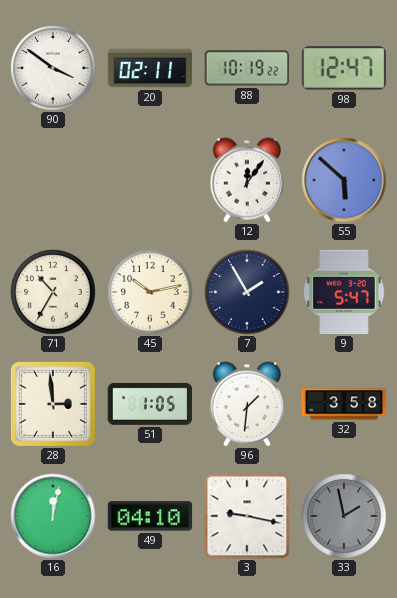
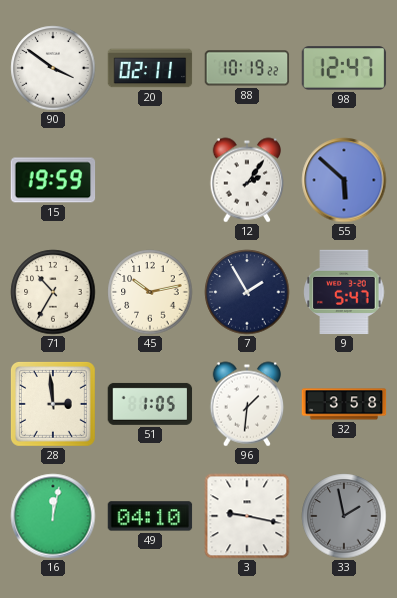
15: none -> 19:59
12: 12:06 -> 2:06
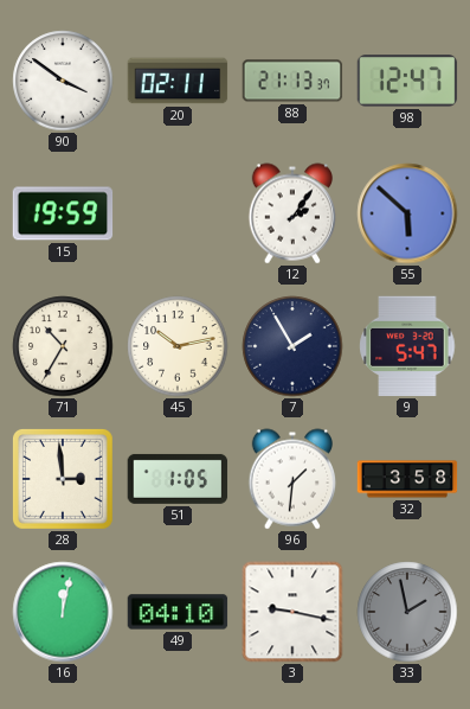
88: 10:19 -> 21:13
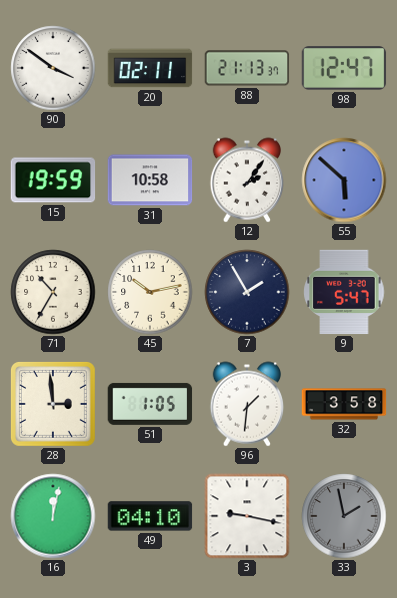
31: none -> 10:58
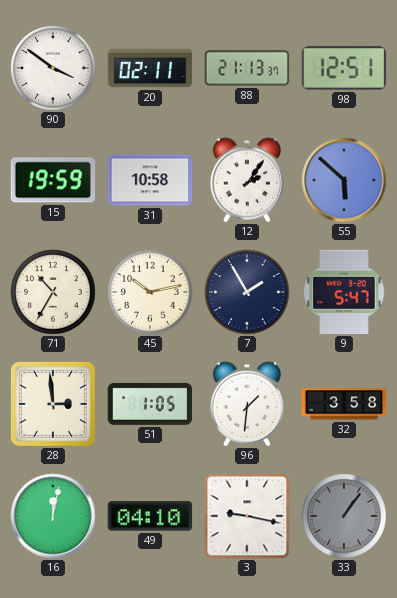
98: 12:47 -> 12:51
33: 1:58 -> 1:06
